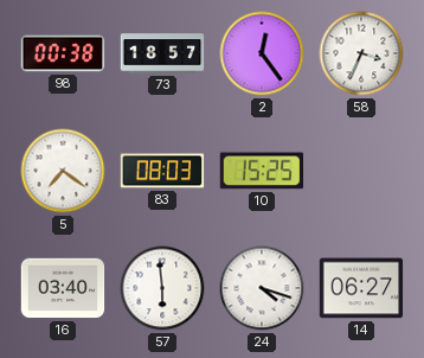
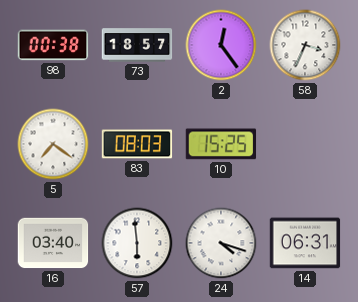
14: 06:27 -> 06:31
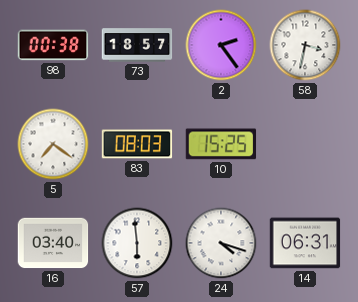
2: 12:24 -> 2:24
58: 3:34 -> 3:32
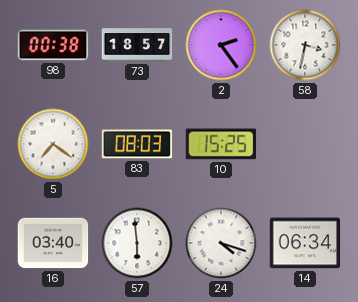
14: 06:31 -> 06:34
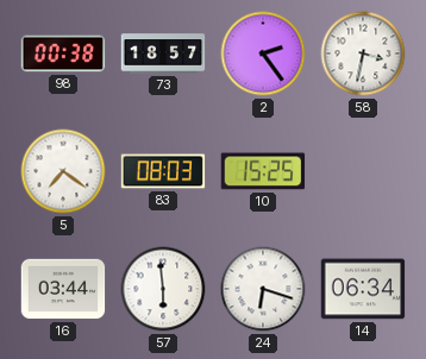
16: 03:40 -> 03:44
24: 4:18 -> 6:18
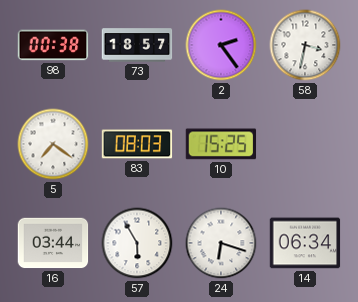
57: 5:59 -> 5:55
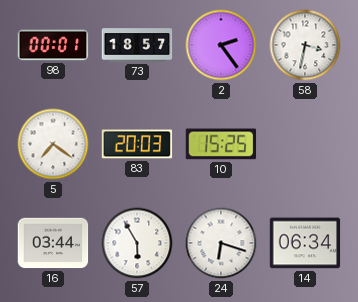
98: 00:38 -> 00:01
83: 08:03 -> 20:03
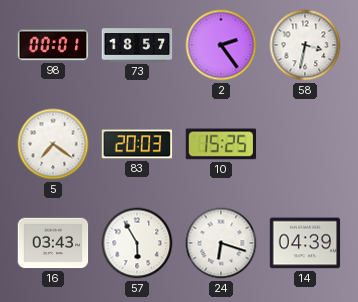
16: 03:44 -> 03:43
14: 06:34 -> 04:39
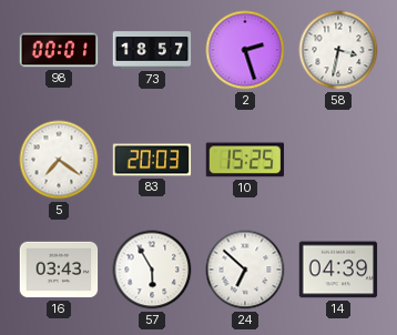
2: 2:24 -> 2:27
24: 6:18 -> 6:52
